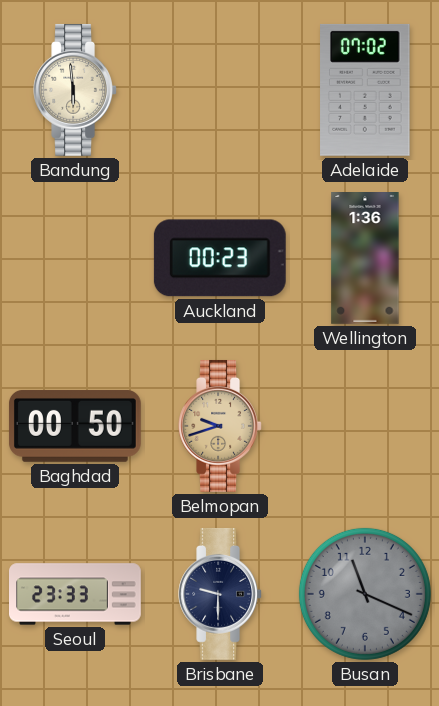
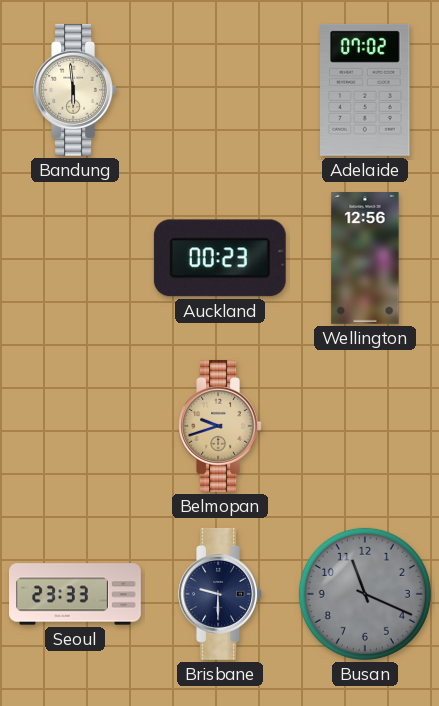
Wellington: 1:36 -> 12:56
Baghdad: 00:50 -> none
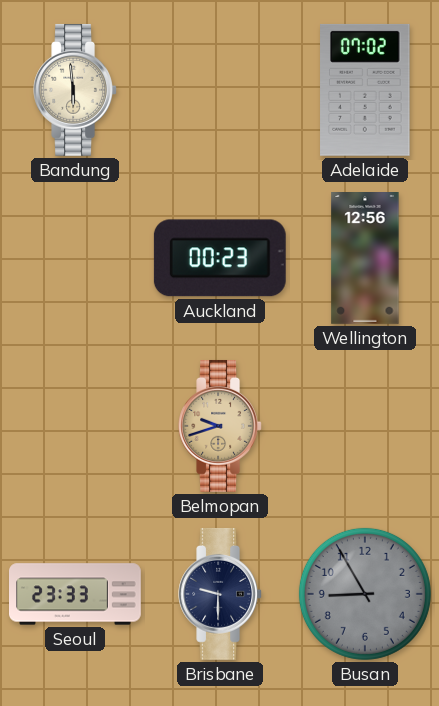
Busan: 11:19 -> 8:55
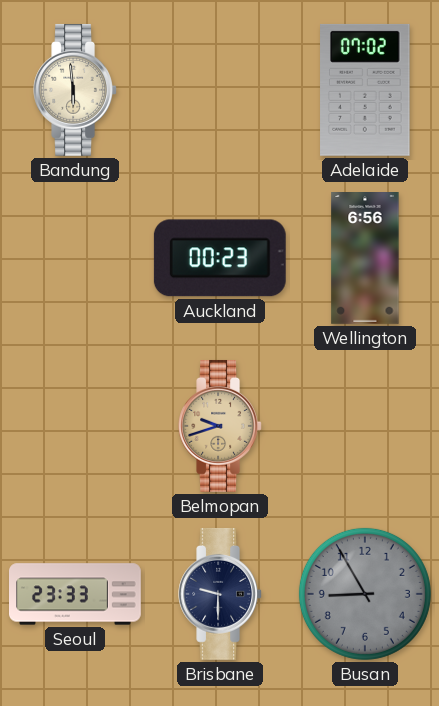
Wellington: 12:56 -> 6:56
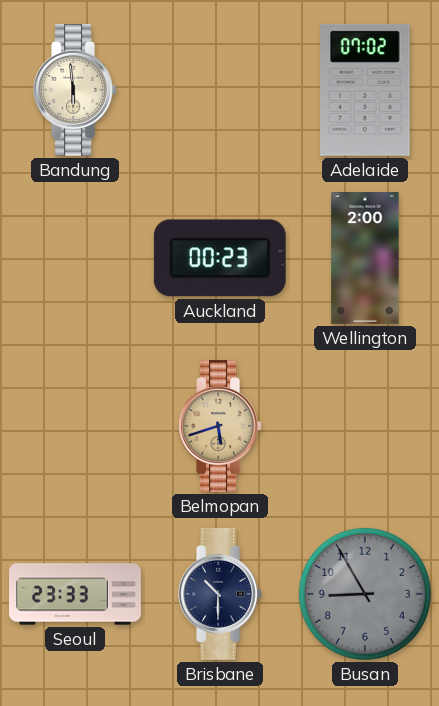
Wellington: 6:56 -> 2:00
Belmopan: 9:42 -> 5:42
Brisbane: 9:30 -> 10:30
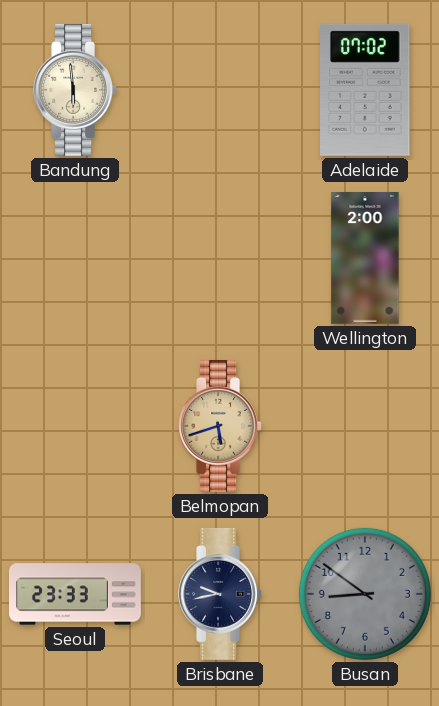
Auckland: 00:23 -> none
Brisbane: 10:30 -> 9:43
Busan: 8:55 -> 8:51
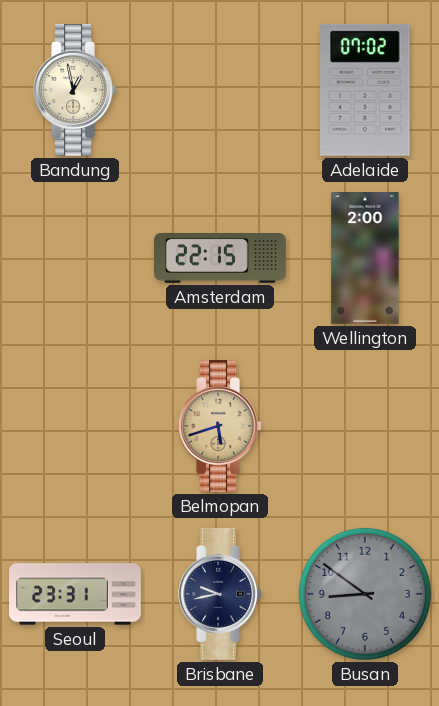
Bandung: 5:59 -> 12:58
Amsterdam: none -> 22:15
Seoul: 23:33 -> 23:31
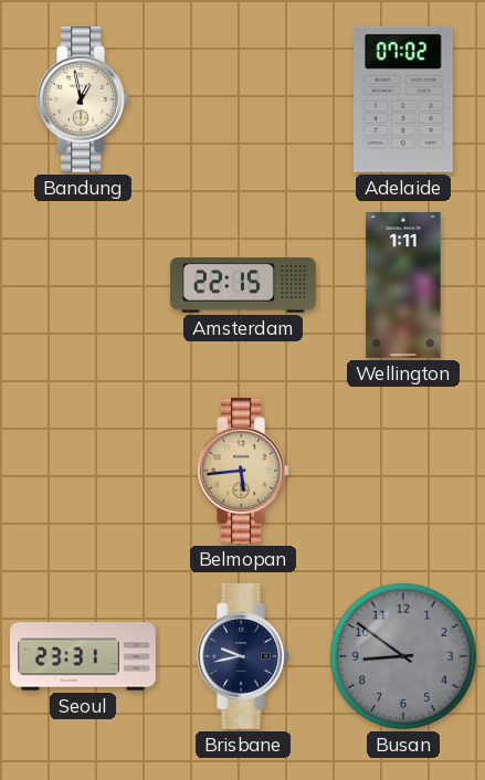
Wellington: 2:00 -> 1:11
Belmopan: 5:42 -> 5:44
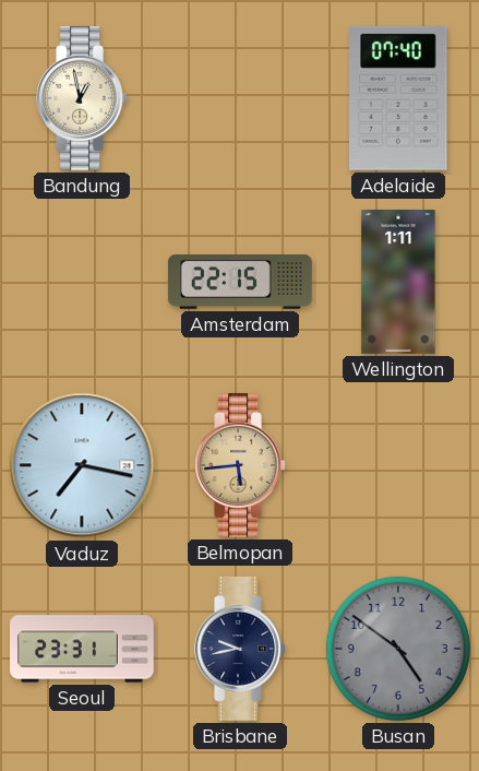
Adelaide: 07:02 -> 07:40
Vaduz: none -> 7:17
Busan: 8:51 -> 4:51
